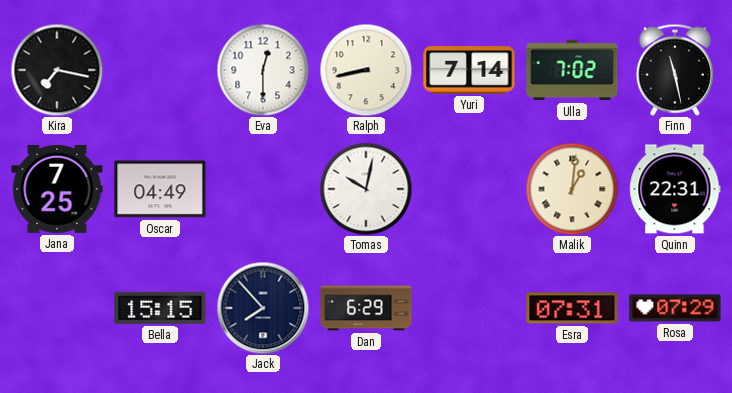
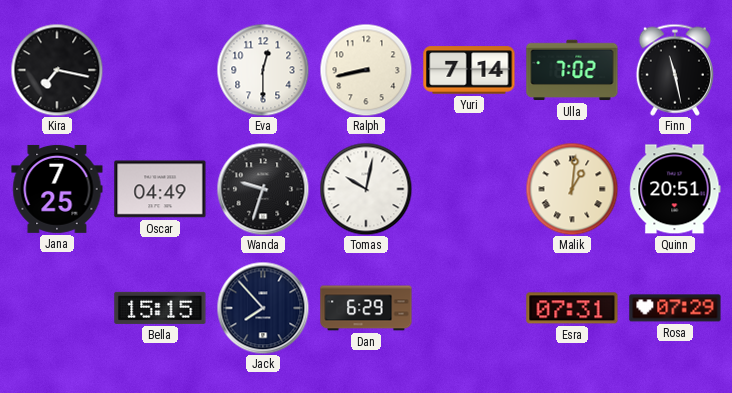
Wanda: none -> 9:33
Quinn: 22:31 -> 20:51
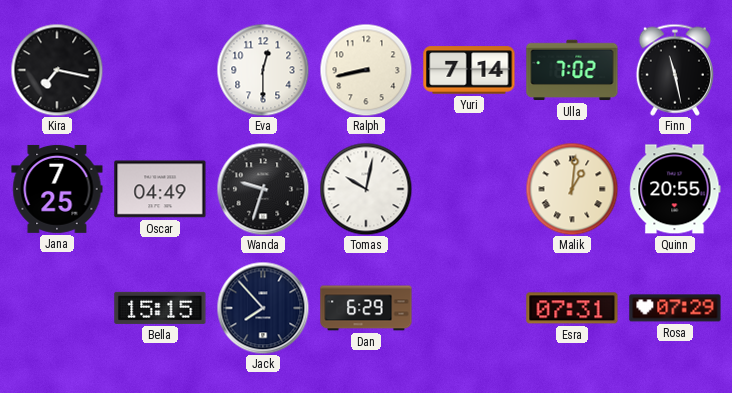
Quinn: 20:51 -> 20:55
